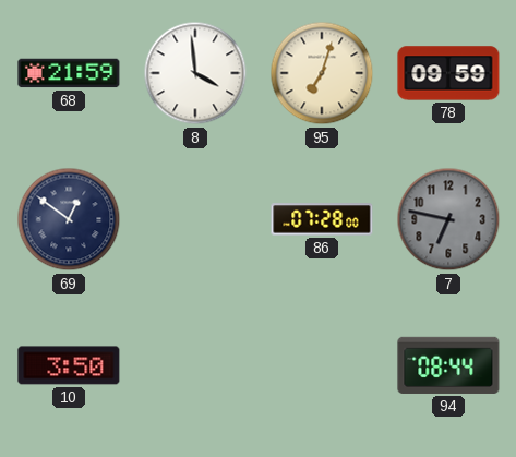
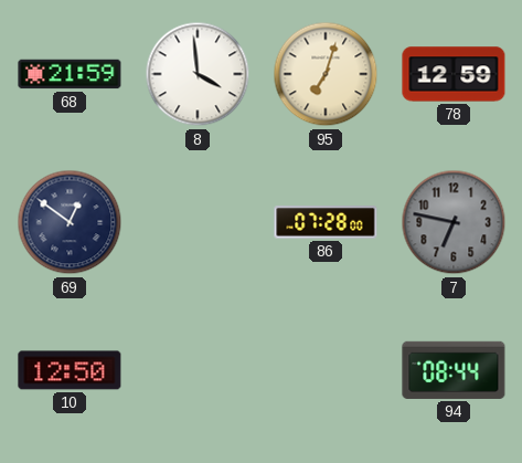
78: 09:59 -> 12:59
10: 3:50 -> 12:50
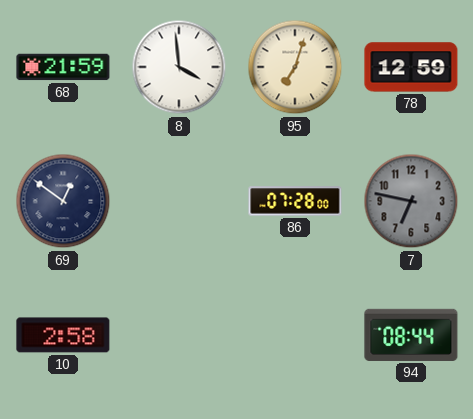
10: 12:50 -> 2:58
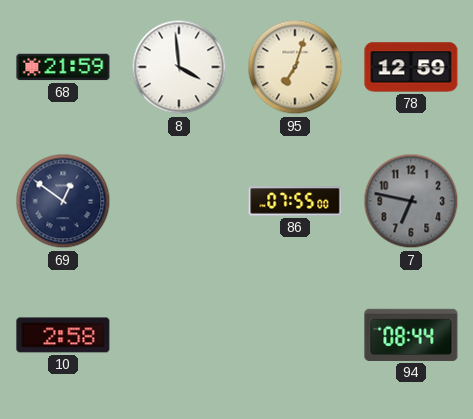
86: 07:28 -> 07:55
